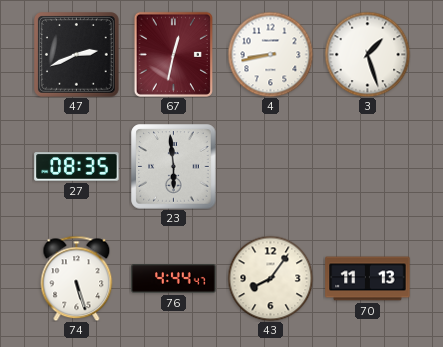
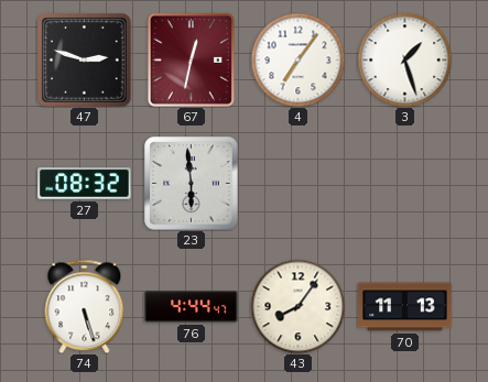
47: 2:41 -> 2:48
4: 8:43 -> 7:06
27: 08:35 -> 08:32
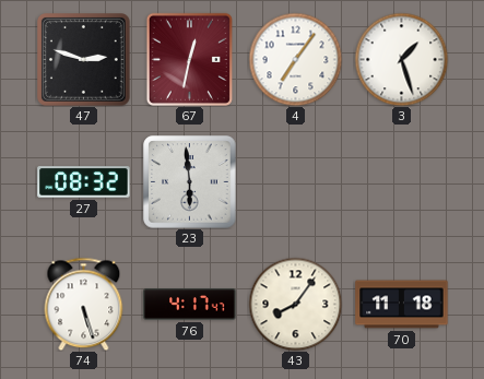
76: 4:44 -> 4:17
70: 11:13 -> 11:18
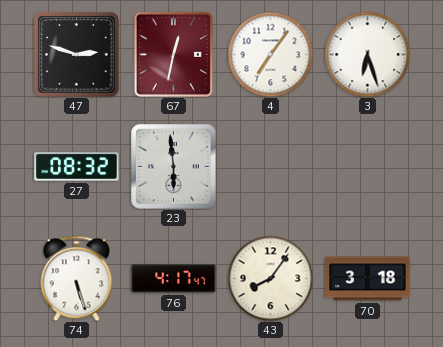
3: 1:27 -> 6:27
70: 11:18 -> 3:18
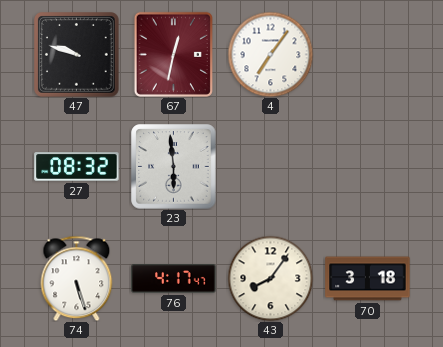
47: 2:48 -> 9:48
3: 6:27 -> none
